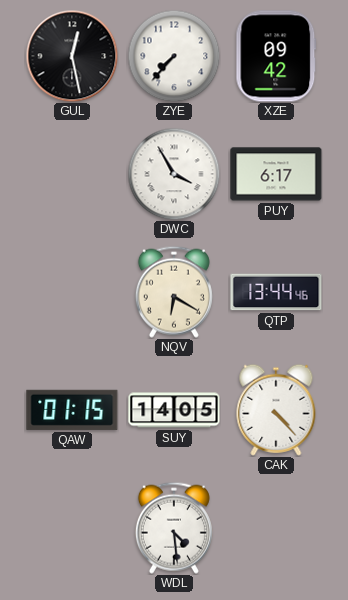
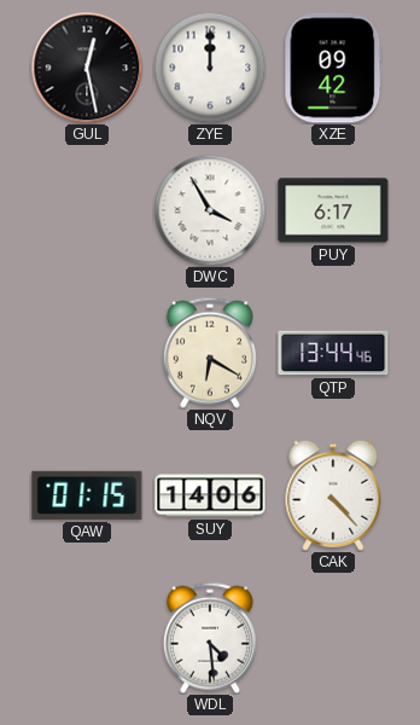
ZYE: 7:37 -> 12:00
SUY: 14:05 -> 14:06
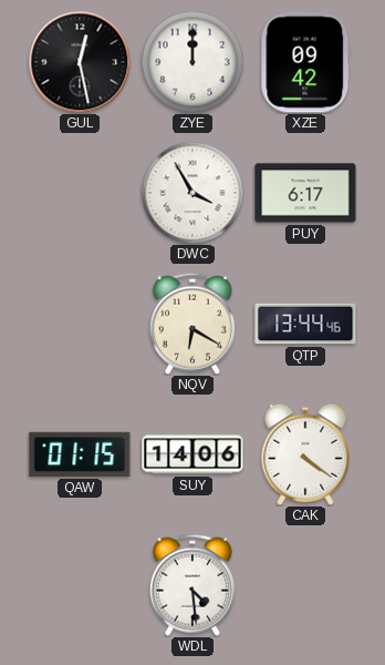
CAK: 4:23 -> 4:21
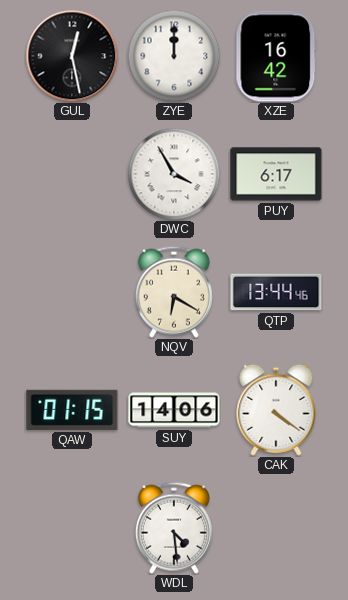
XZE: 09:42 -> 16:42
